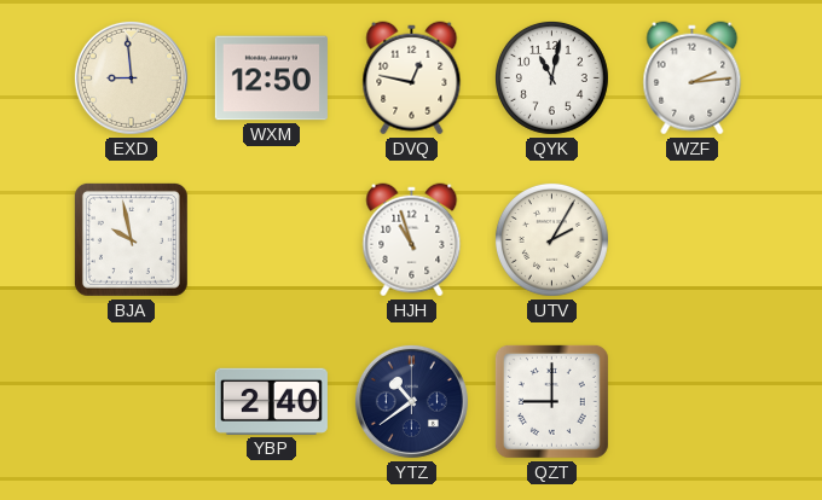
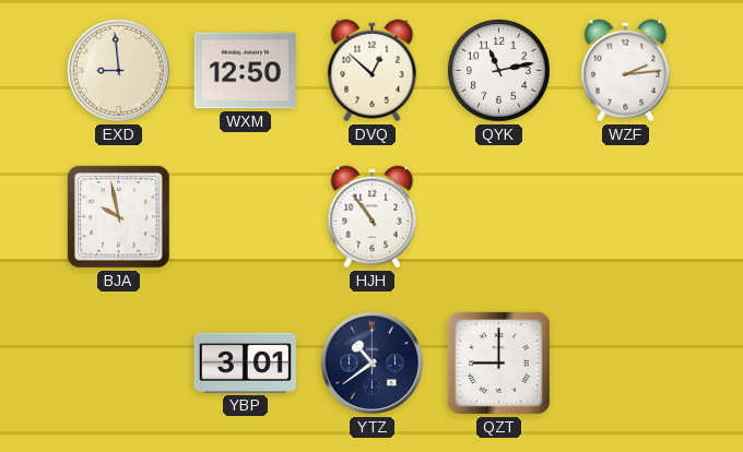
DVQ: 12:47 -> 12:52
QYK: 11:02 -> 11:13
HJH: 10:57 -> 10:54
UTV: 2:05 -> none
YBP: 2:40 -> 3:01
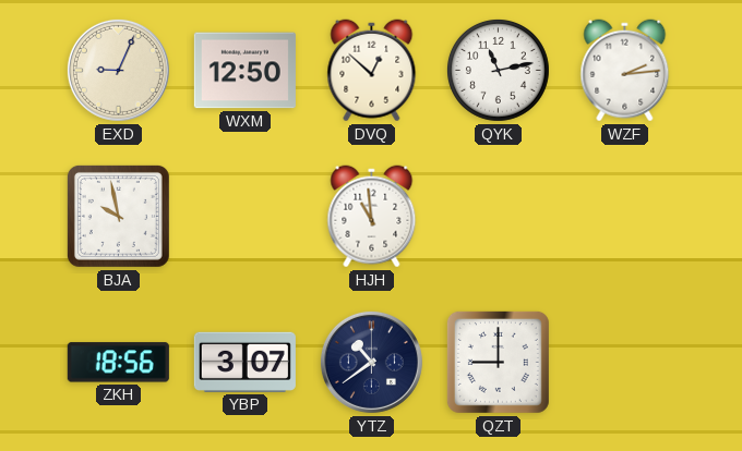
EXD: 8:59 -> 9:04
HJH: 10:54 -> 10:59
ZKH: none -> 18:56
YBP: 3:01 -> 3:07
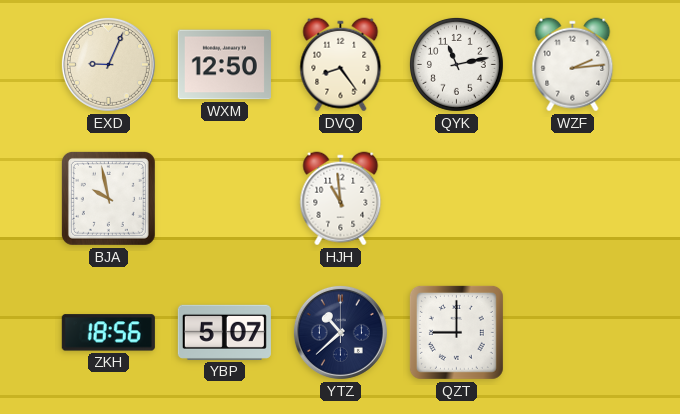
DVQ: 12:52 -> 8:24
YBP: 3:07 -> 5:07
YTZ: 10:39 -> 10:38
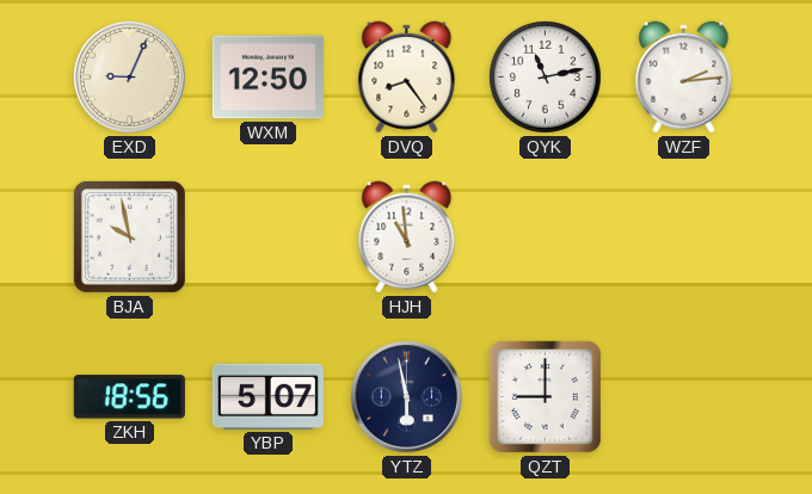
YTZ: 10:38 -> 5:58
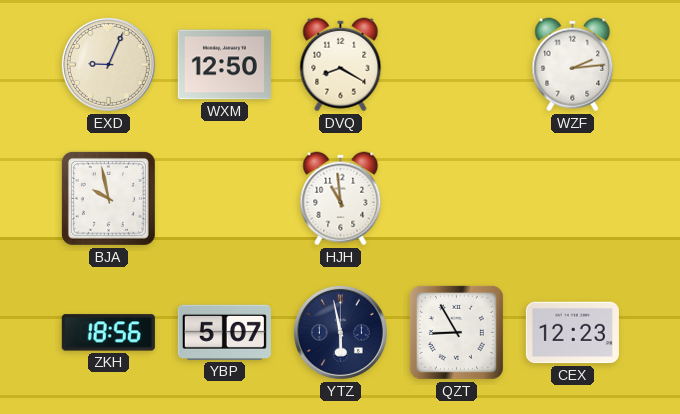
DVQ: 8:24 -> 8:20
QYK: 11:13 -> none
QZT: 9:00 -> 8:55
CEX: none -> 12:23
